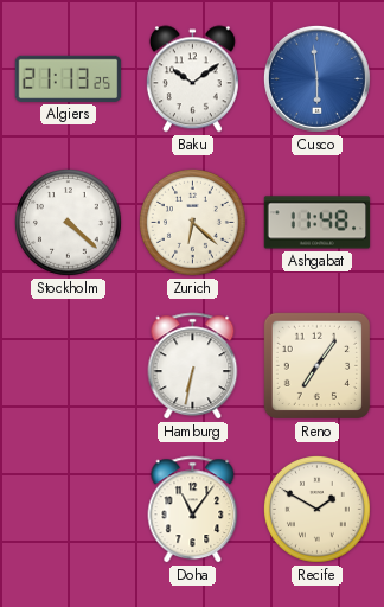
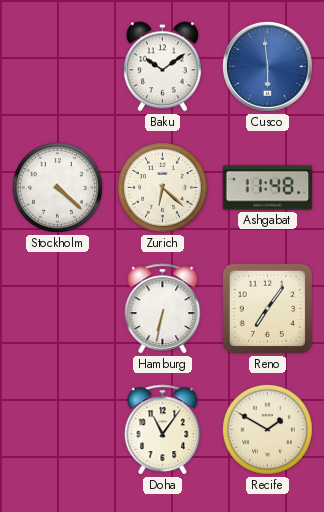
Algiers: 21:13 -> none
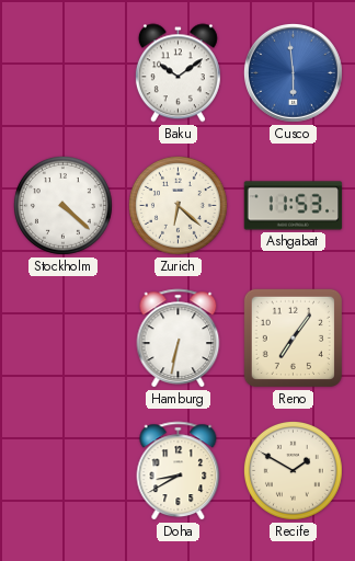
Ashgabat: 11:48 -> 11:53
Doha: 11:06 -> 8:40
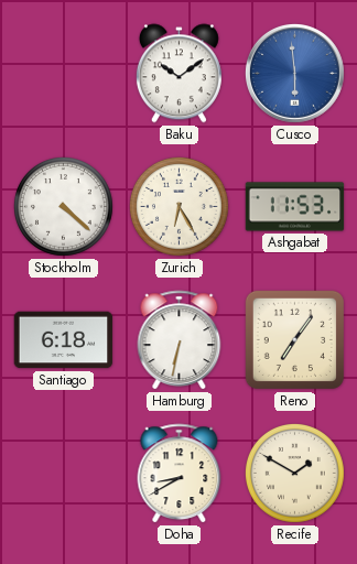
Zurich: 6:22 -> 6:25
Santiago: none -> 6:18
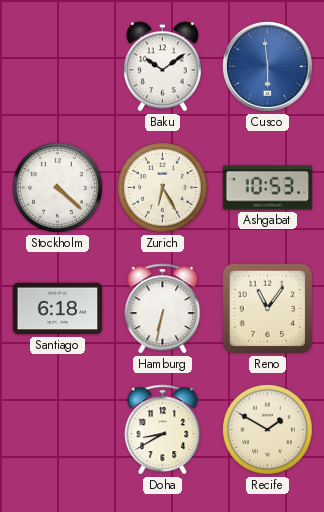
Ashgabat: 11:53 -> 10:53
Reno: 7:06 -> 11:06
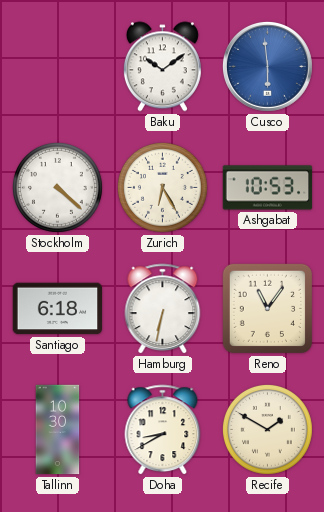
Tallinn: none -> 10:30
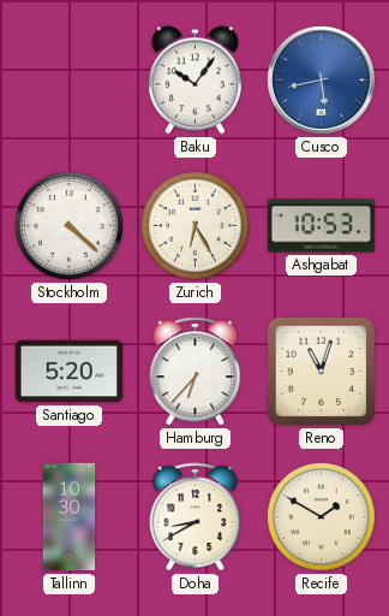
Baku: 10:09 -> 10:06
Cusco: 5:59 -> 5:43
Santiago: 6:18 -> 5:20
Hamburg: 6:32 -> 6:37
Reno: 11:06 -> 11:03
